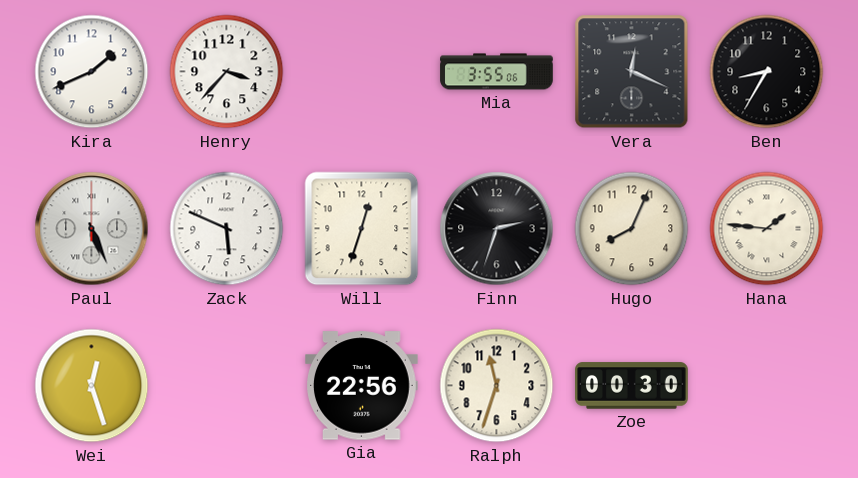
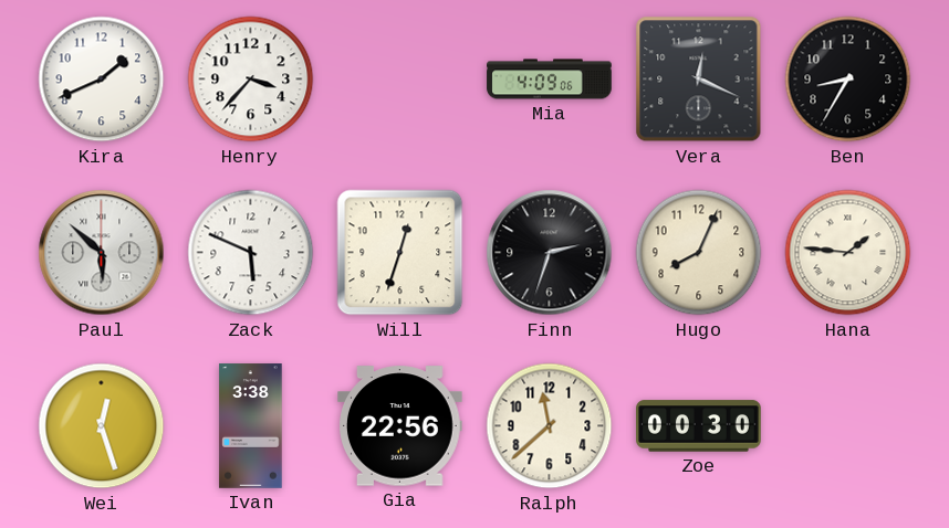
Mia: 3:55 -> 4:09
Paul: 5:26 -> 5:52
Ivan: none -> 3:38
Ralph: 11:33 -> 11:38
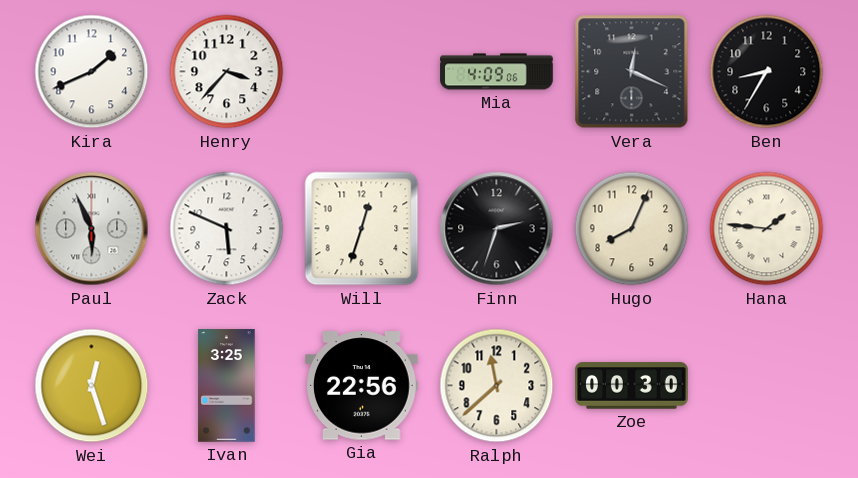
Paul: 5:52 -> 5:56
Ivan: 3:38 -> 3:25
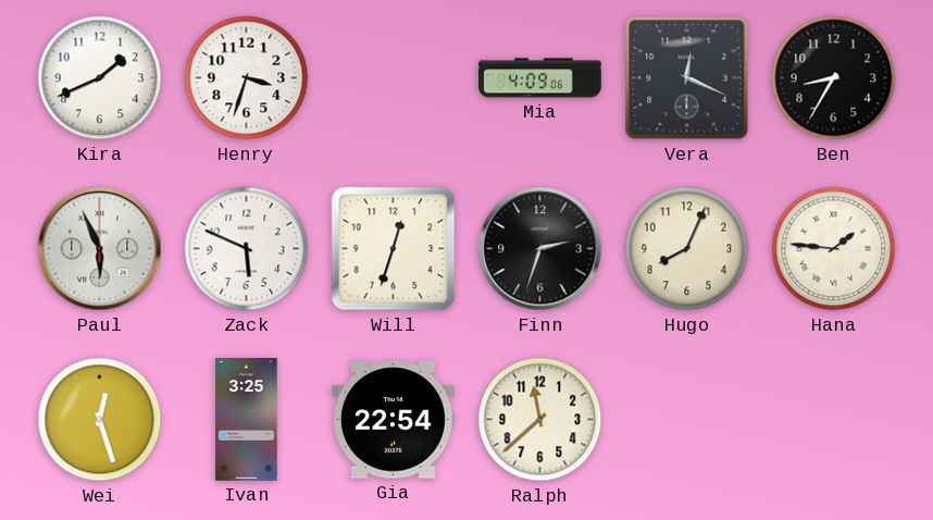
Henry: 3:37 -> 3:33
Gia: 22:56 -> 22:54
Zoe: 00:30 -> none
